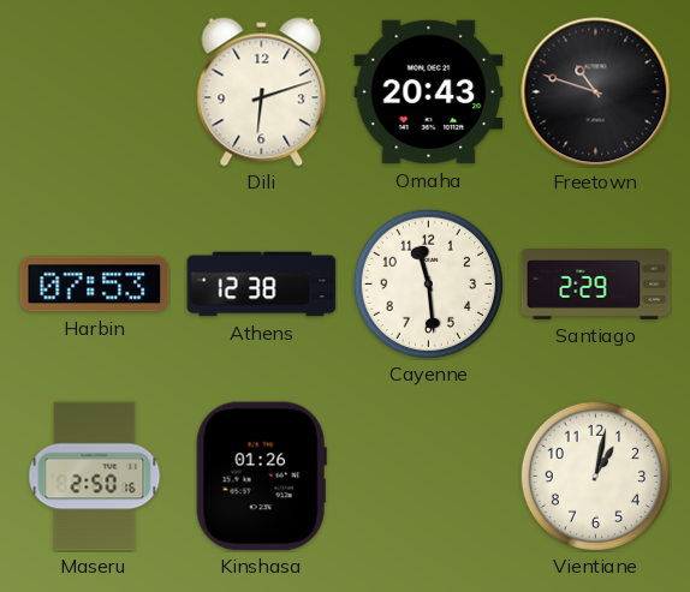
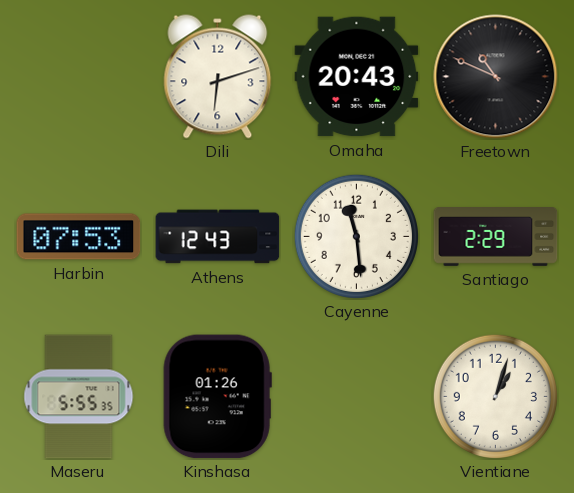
Freetown: 10:48 -> 10:49
Athens: 12:38 -> 12:43
Maseru: 2:50 -> 5:55
Vientiane: 1:02 -> 1:03
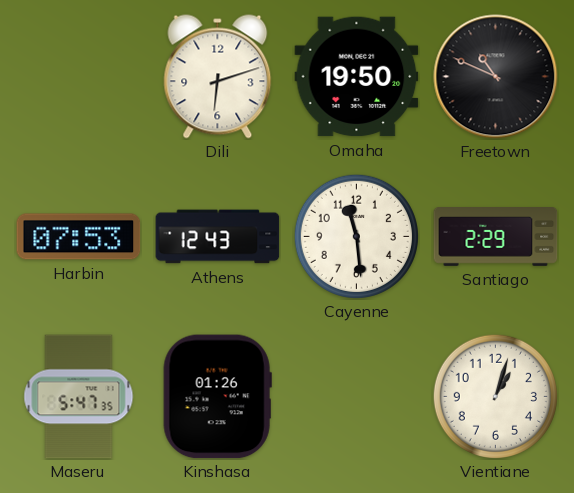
Omaha: 20:43 -> 19:50
Maseru: 5:55 -> 5:47
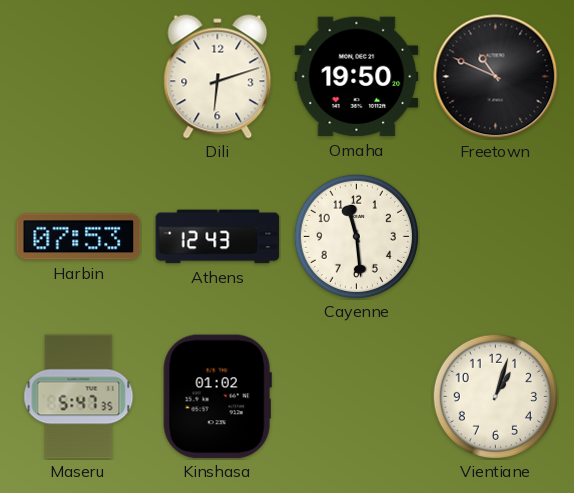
Santiago: 2:29 -> none
Kinshasa: 01:26 -> 01:02
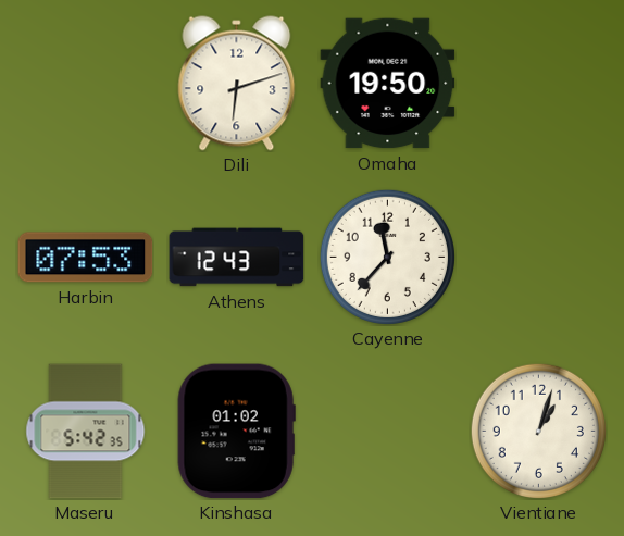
Freetown: 10:49 -> none
Cayenne: 11:29 -> 11:37
Maseru: 5:47 -> 5:42
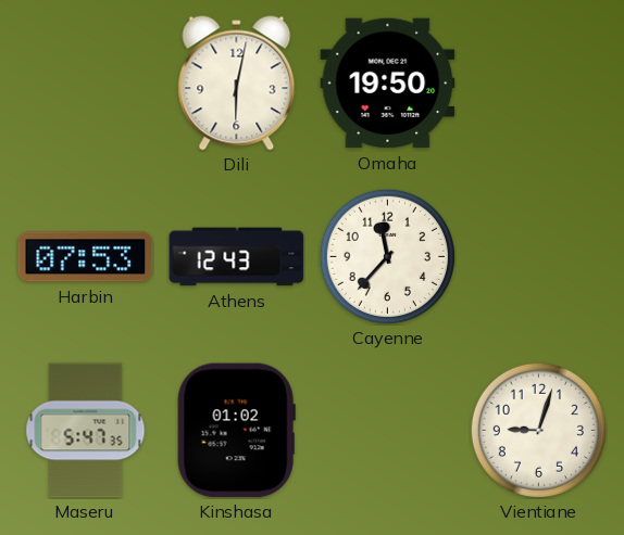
Dili: 6:12 -> 6:02
Maseru: 5:42 -> 5:47
Vientiane: 1:03 -> 9:03
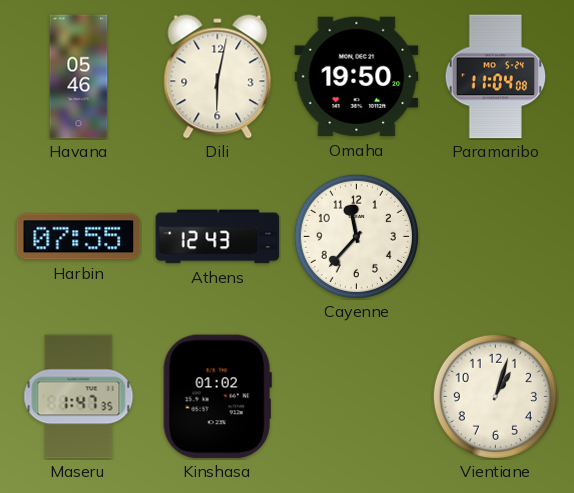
Havana: none -> 05:46
Paramaribo: none -> 11:04
Harbin: 07:53 -> 07:55
Maseru: 5:47 -> 1:47
Vientiane: 9:03 -> 1:03
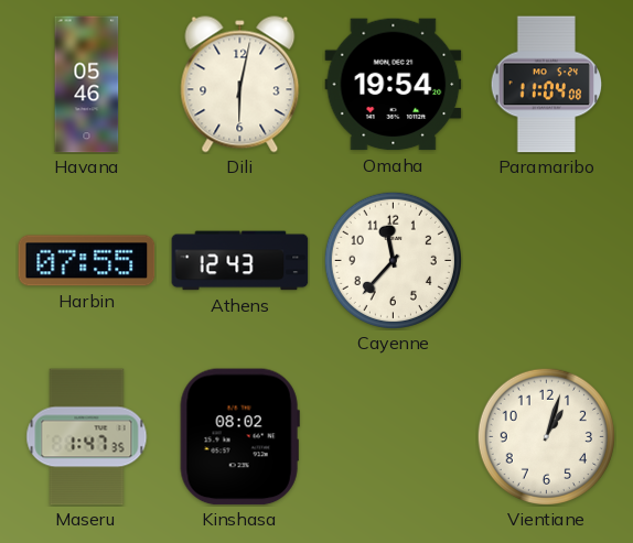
Omaha: 19:50 -> 19:54
Kinshasa: 01:02 -> 08:02
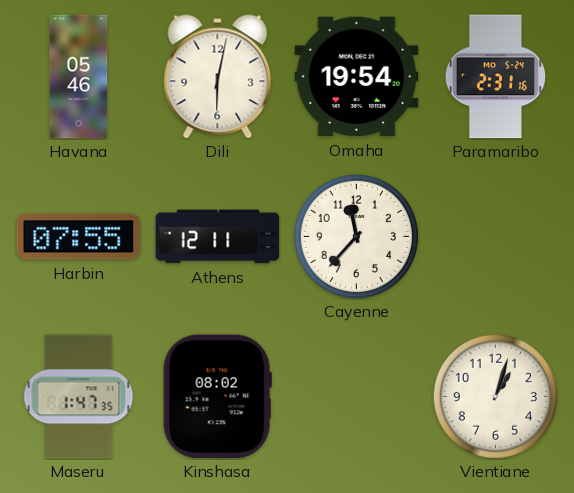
Paramaribo: 11:04 -> 2:31
Athens: 12:43 -> 12:11
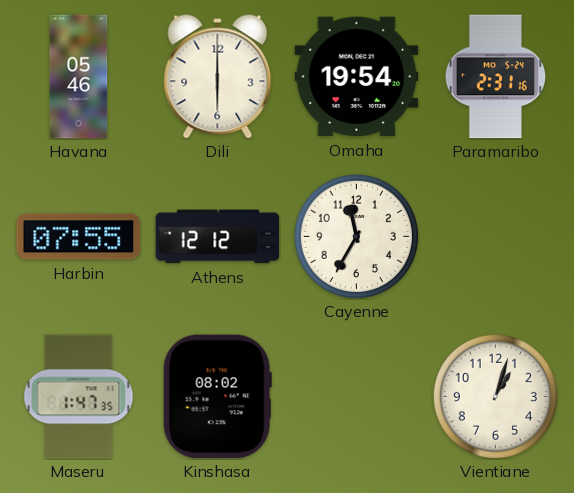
Dili: 6:02 -> 6:00
Athens: 12:11 -> 12:12
Cayenne: 11:37 -> 11:35
